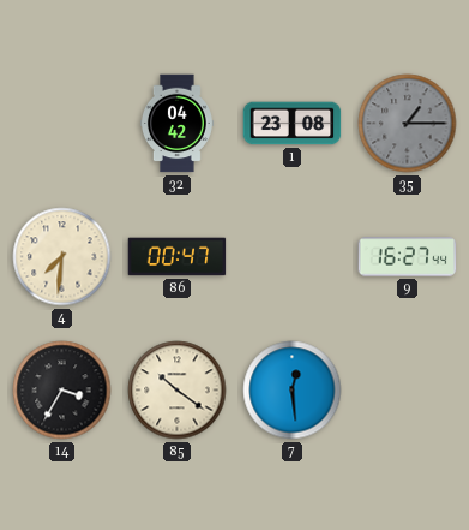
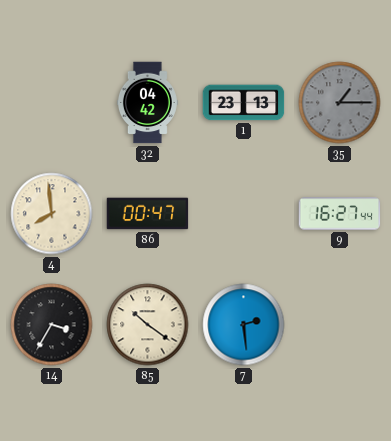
1: 23:08 -> 23:13
4: 7:31 -> 7:59
7: 12:29 -> 2:29
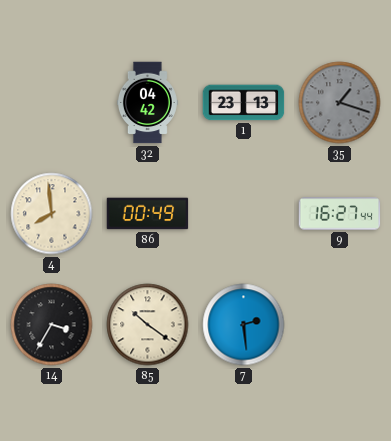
35: 1:15 -> 1:18
86: 00:47 -> 00:49
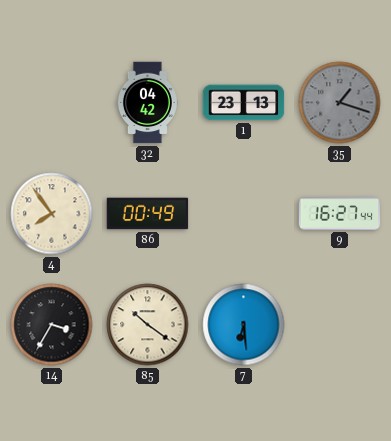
4: 7:59 -> 7:54
7: 2:29 -> 6:29
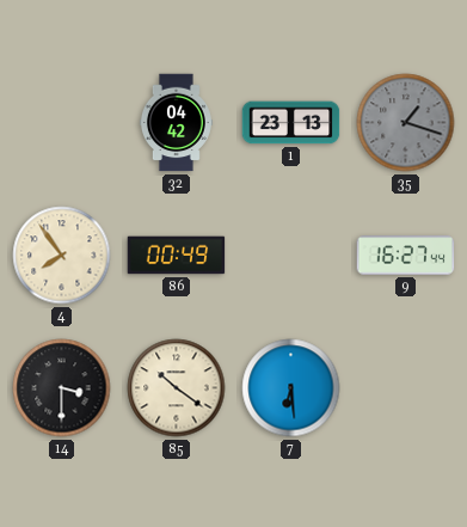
14: 3:35 -> 3:30
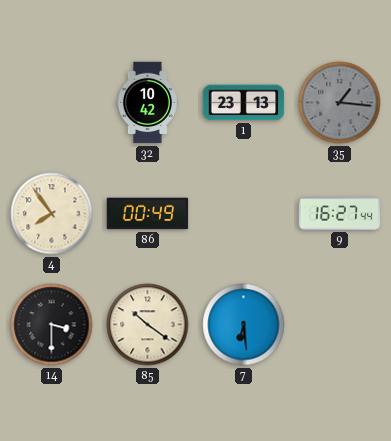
32: 04:42 -> 10:42
35: 1:18 -> 1:16
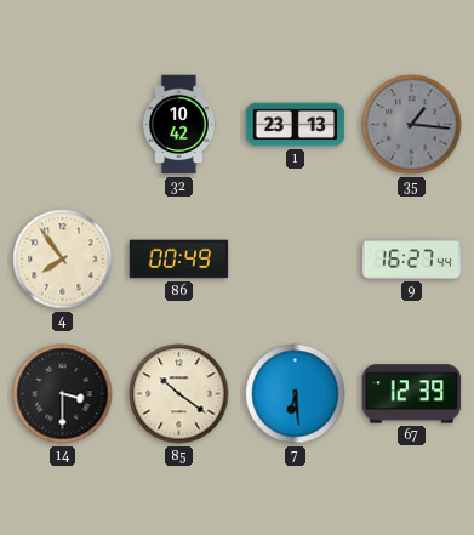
67: none -> 12:39
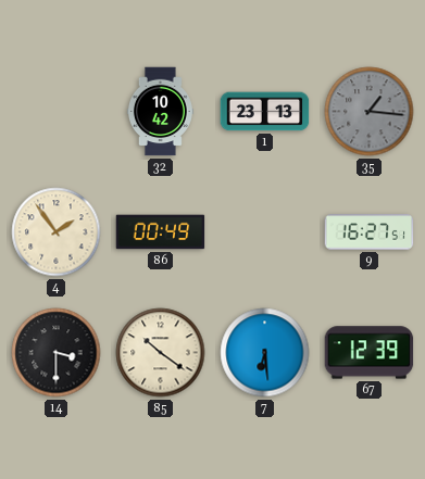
4: 7:54 -> 1:54
9: 16:27:44 -> 16:27:51
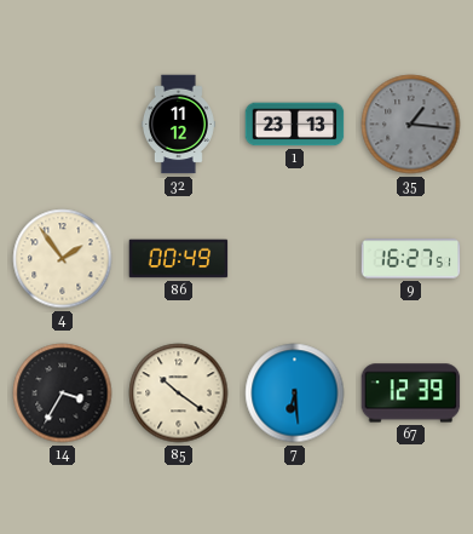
32: 10:42 -> 11:12
14: 3:30 -> 3:35
